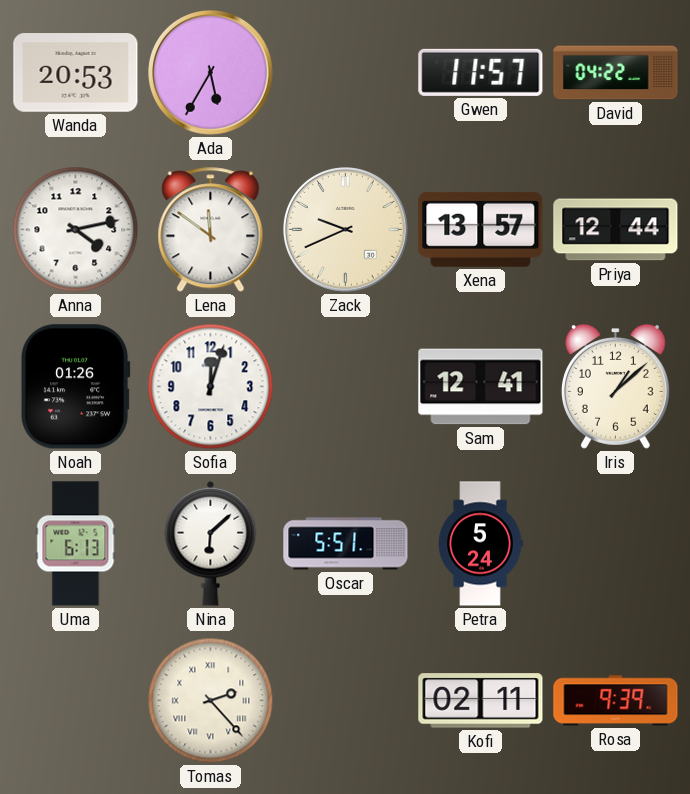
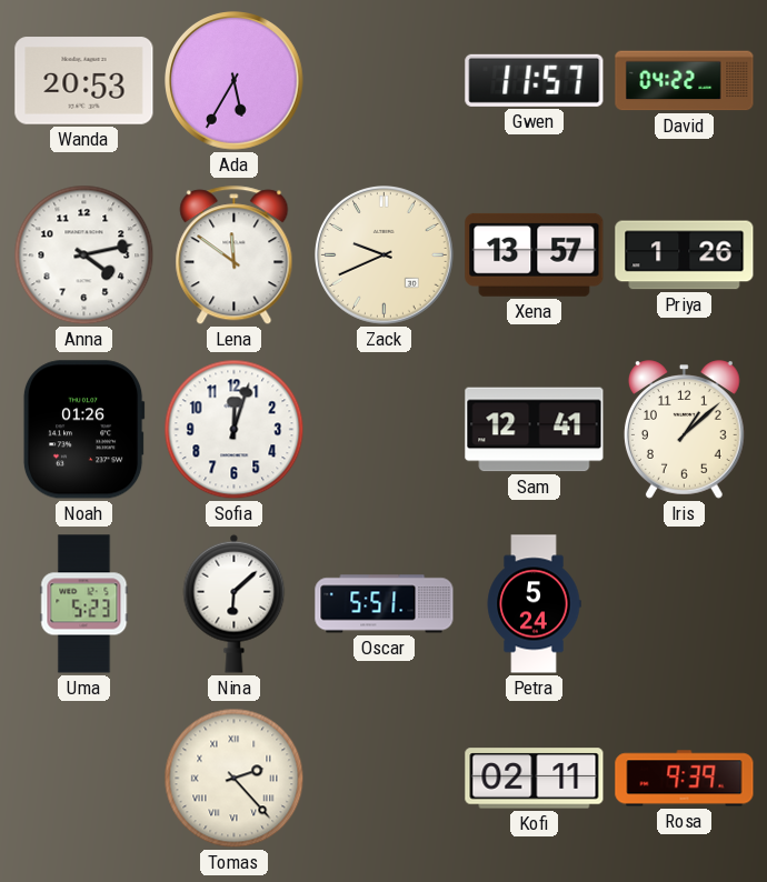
Priya: 12:44 -> 1:26
Uma: 6:13 -> 5:23
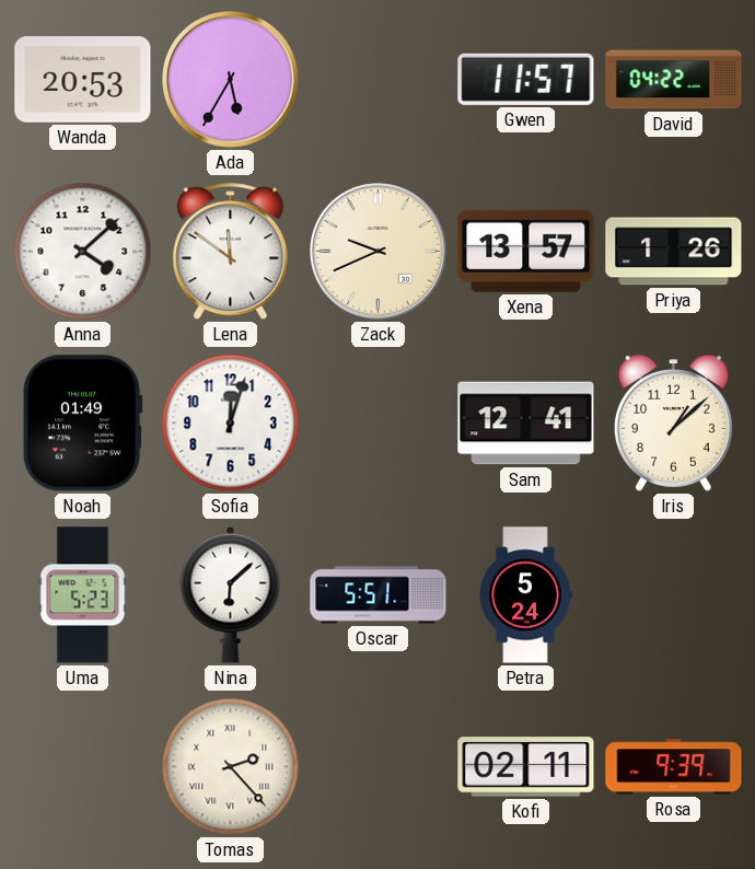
Anna: 4:13 -> 4:08
Noah: 01:26 -> 01:49
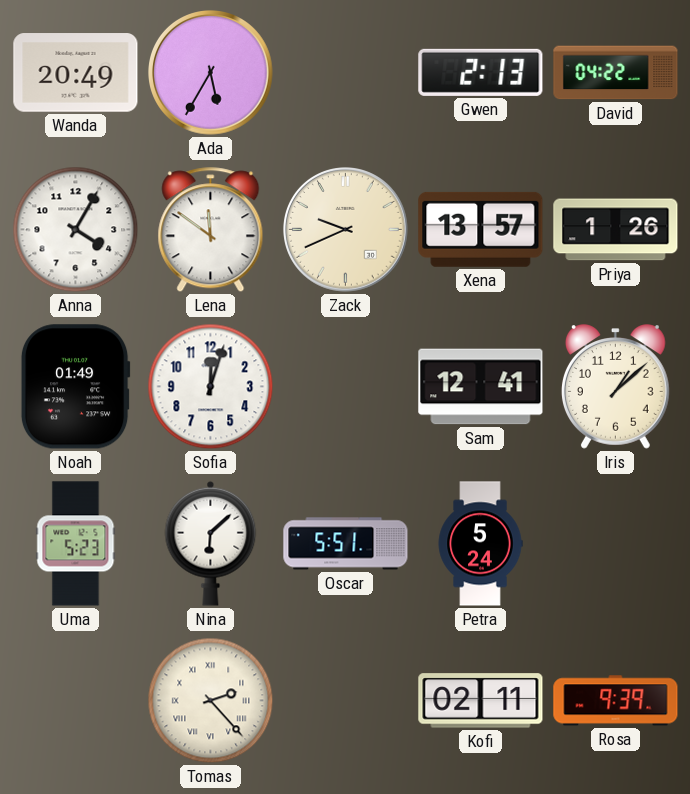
Wanda: 20:53 -> 20:49
Gwen: 11:57 -> 2:13
Anna: 4:08 -> 4:05
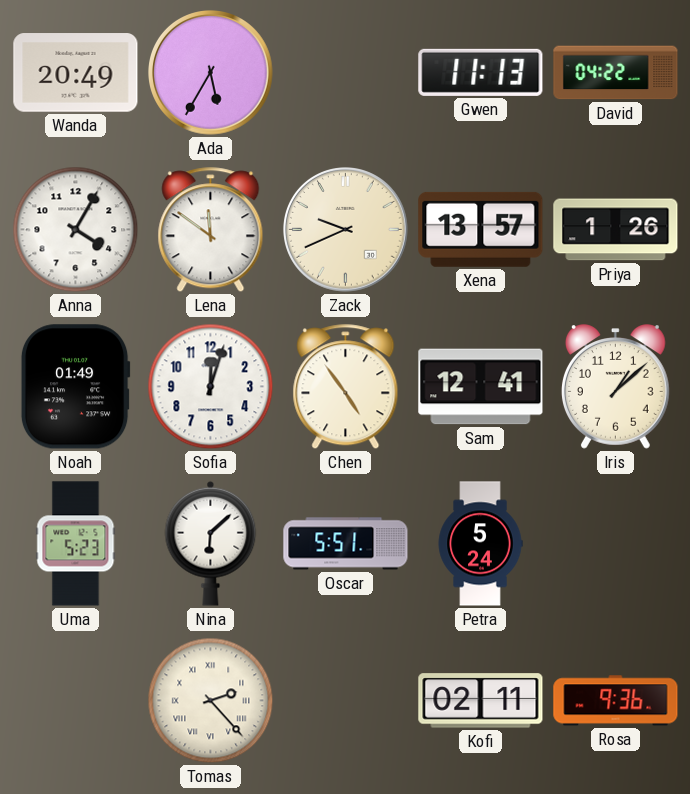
Gwen: 2:13 -> 11:13
Chen: none -> 4:54
Rosa: 9:39 -> 9:36
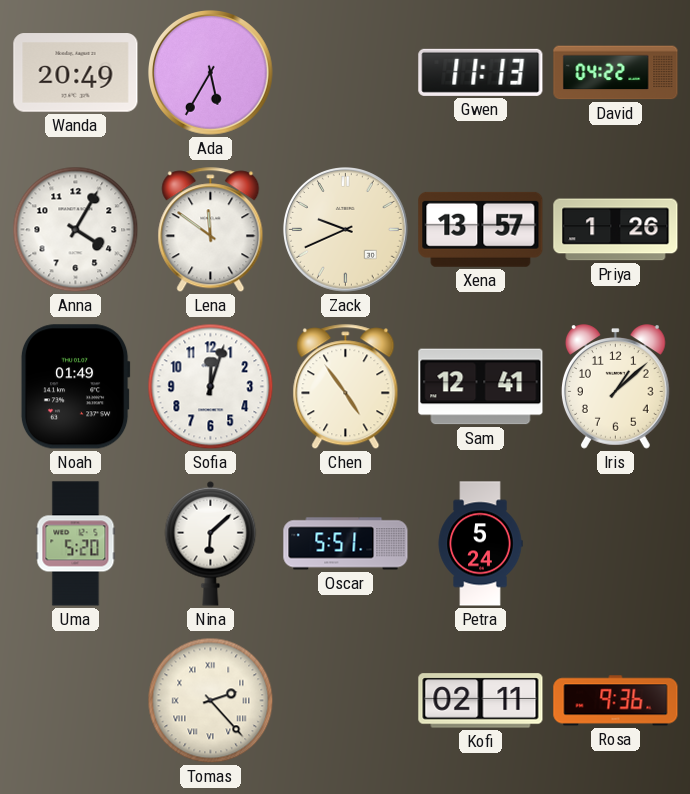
Uma: 5:23 -> 5:20
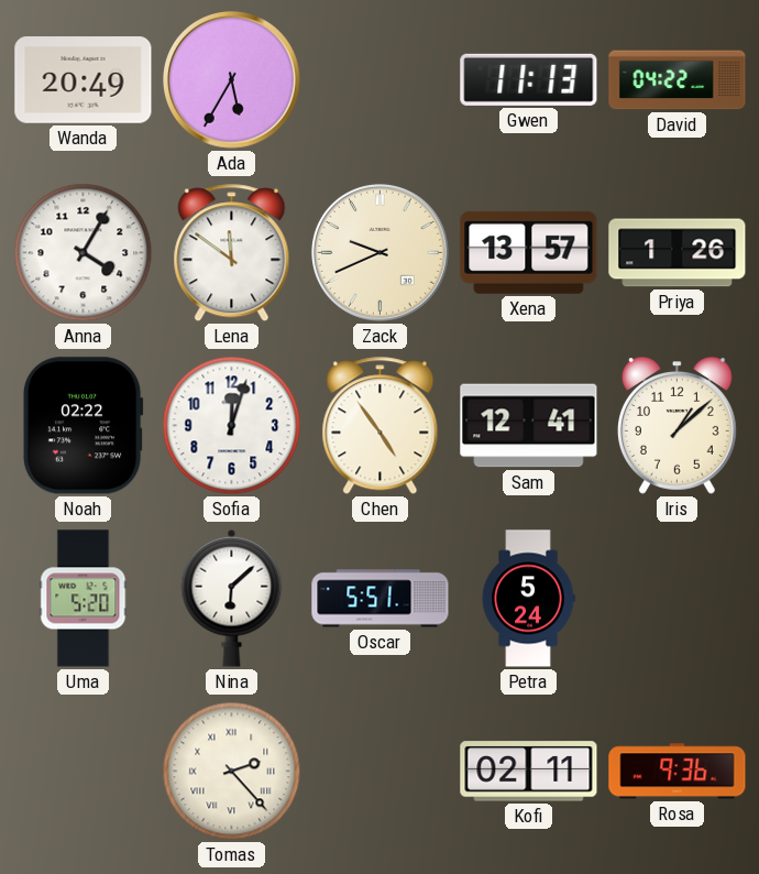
Noah: 01:49 -> 02:22
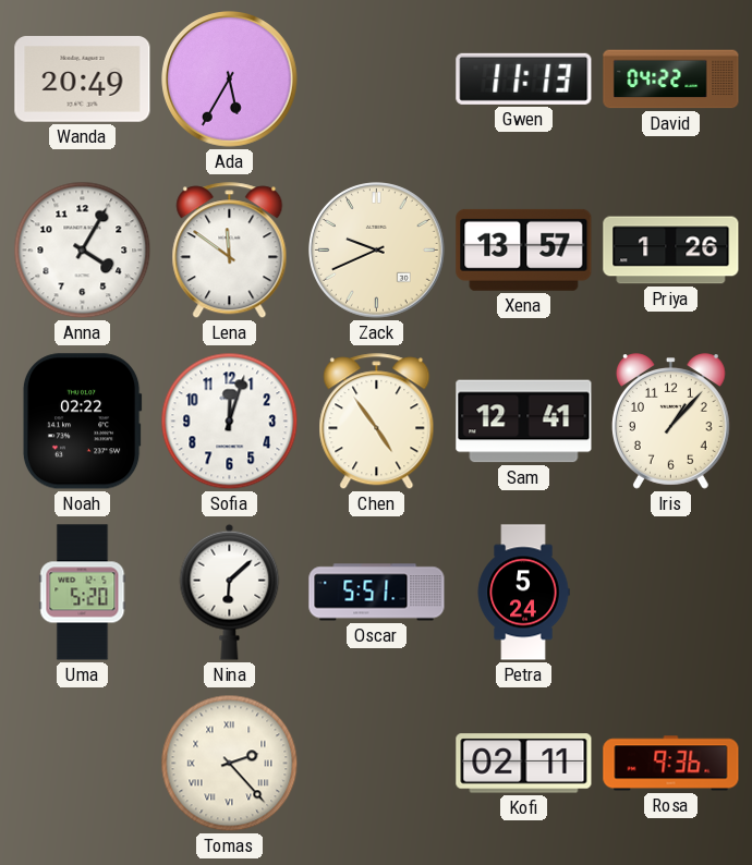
Iris: 1:08 -> 1:07
